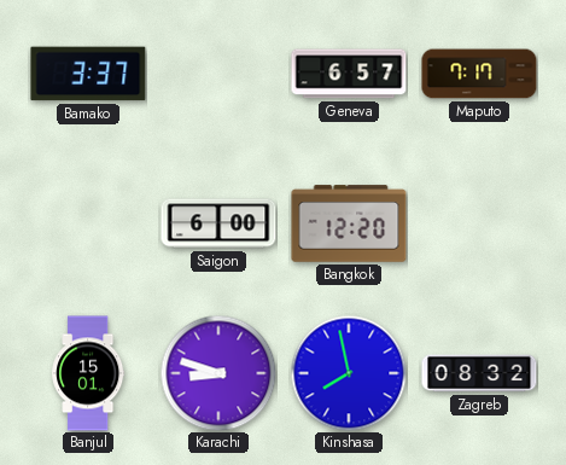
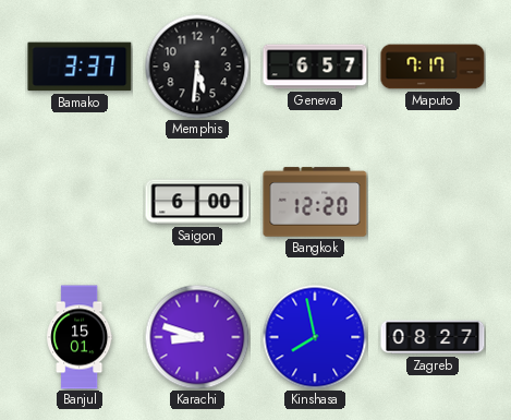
Memphis: none -> 5:31
Zagreb: 08:32 -> 08:27
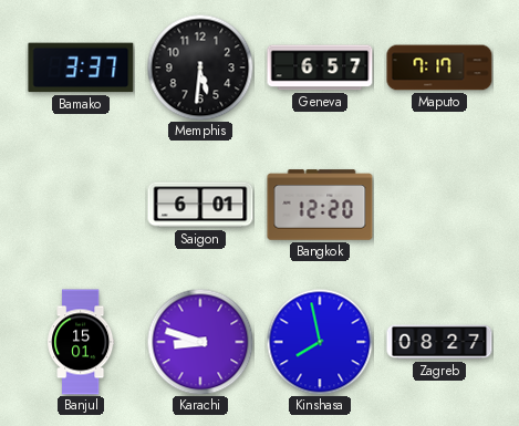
Saigon: 6:00 -> 6:01
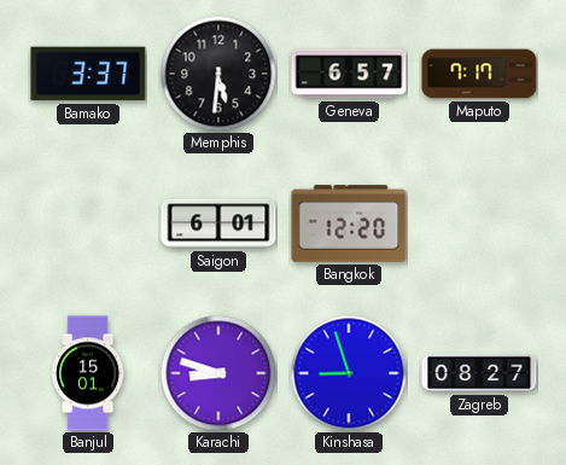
Kinshasa: 7:58 -> 8:57
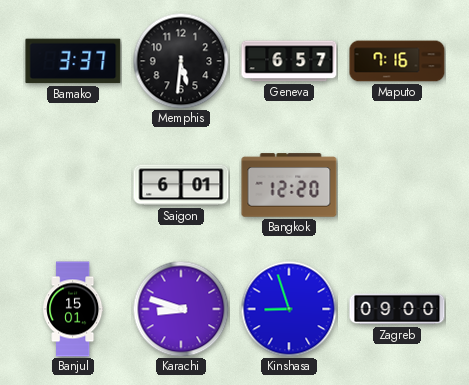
Maputo: 7:17 -> 7:16
Zagreb: 08:27 -> 09:00
